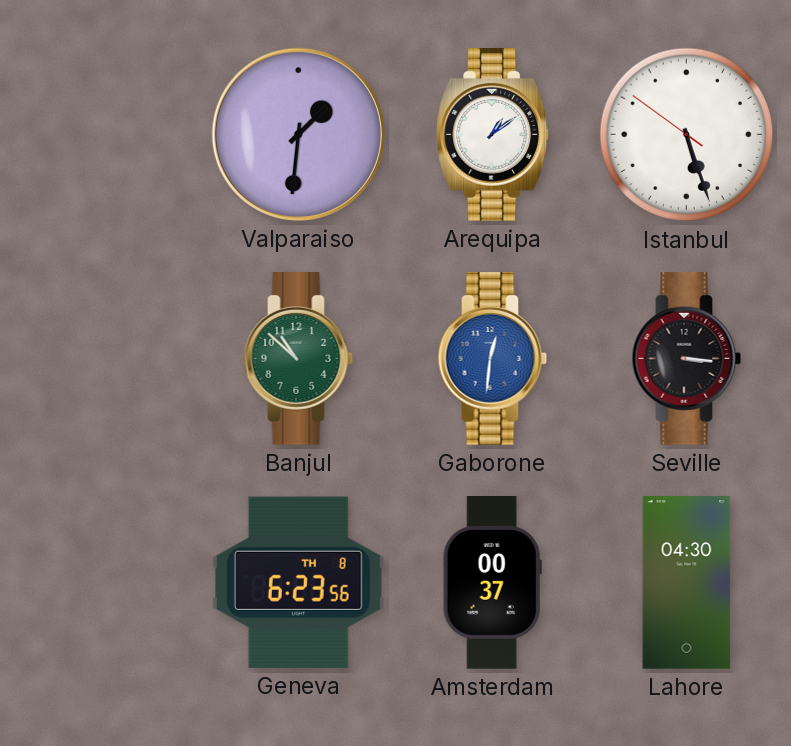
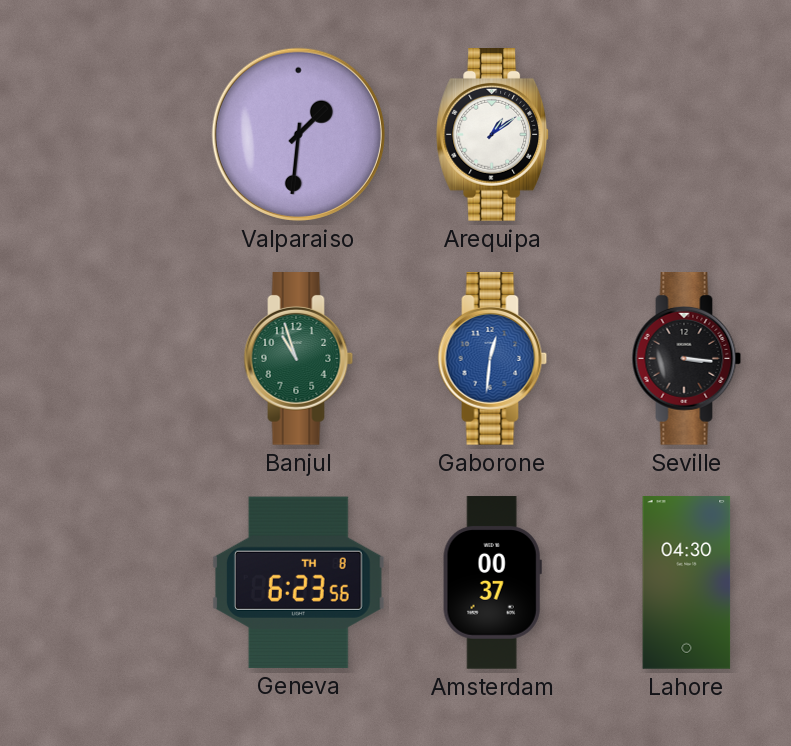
Istanbul: 5:26 -> none
Banjul: 10:52 -> 10:57
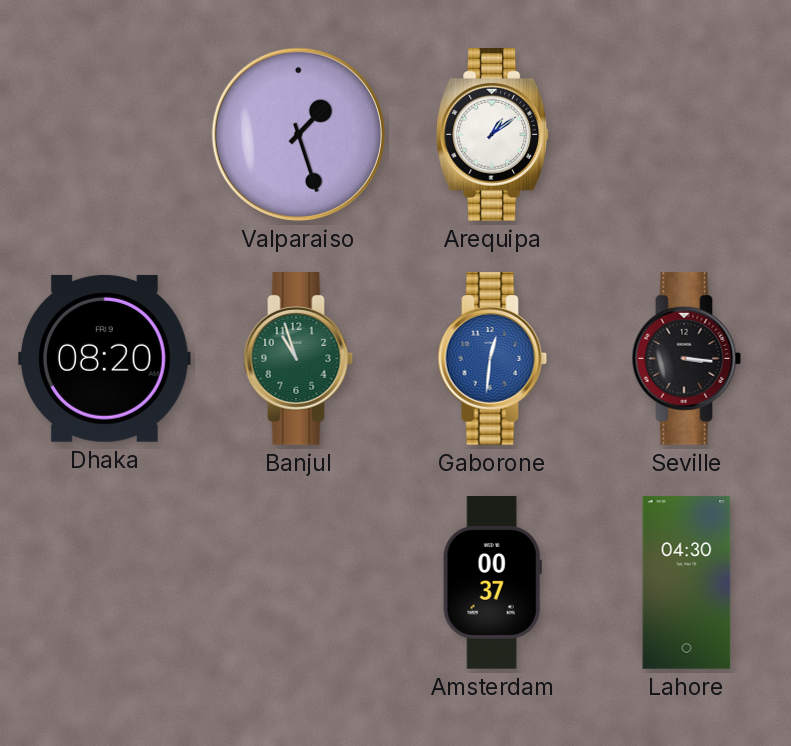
Valparaiso: 1:31 -> 1:27
Dhaka: none -> 08:20
Geneva: 6:23 -> none
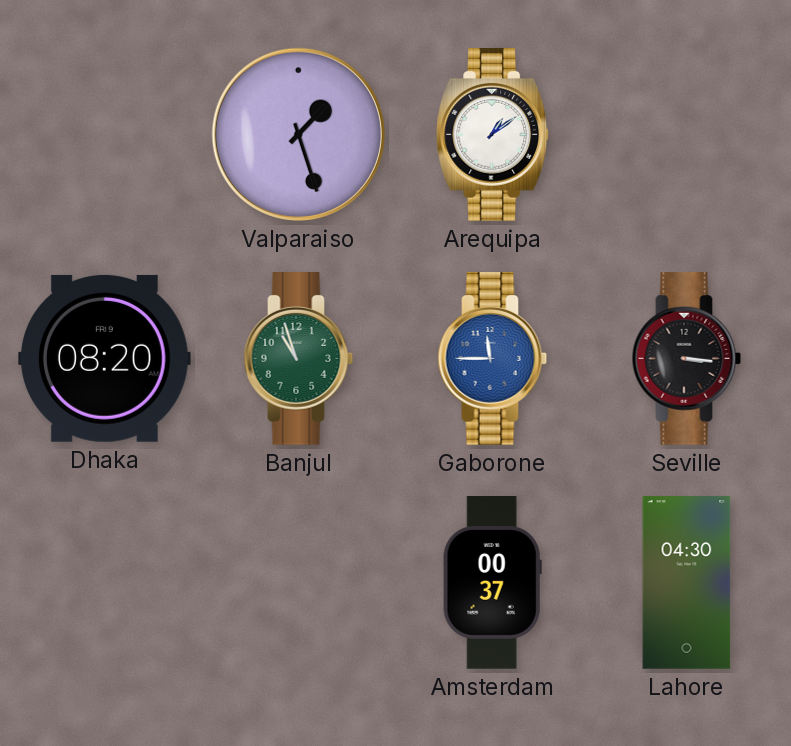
Gaborone: 12:31 -> 11:45
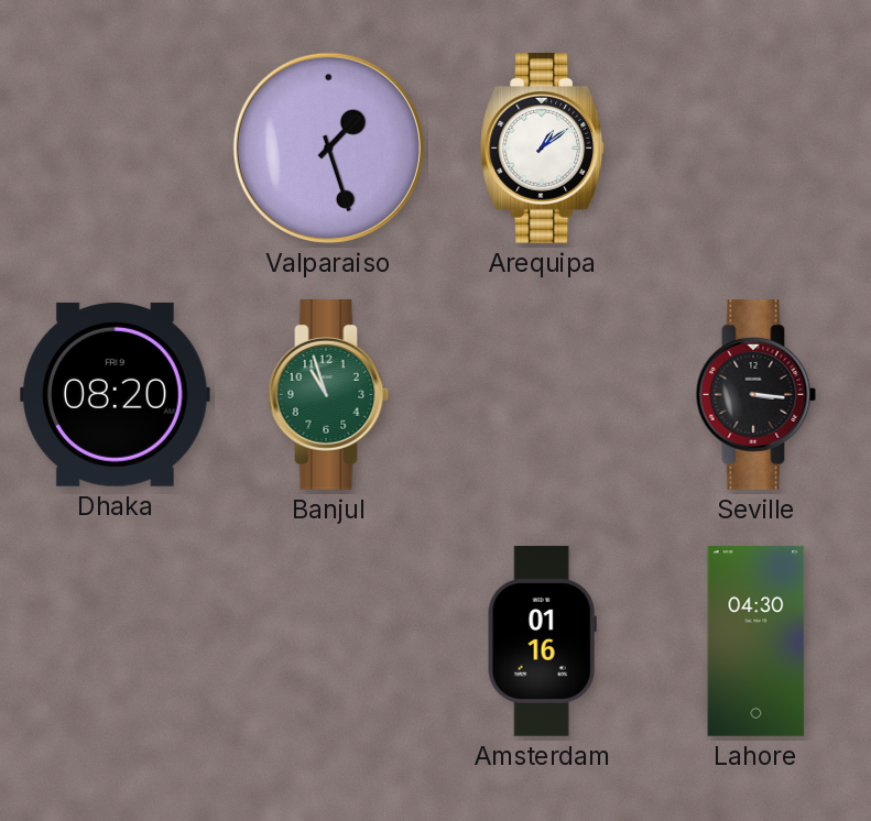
Gaborone: 11:45 -> none
Amsterdam: 00:37 -> 01:16
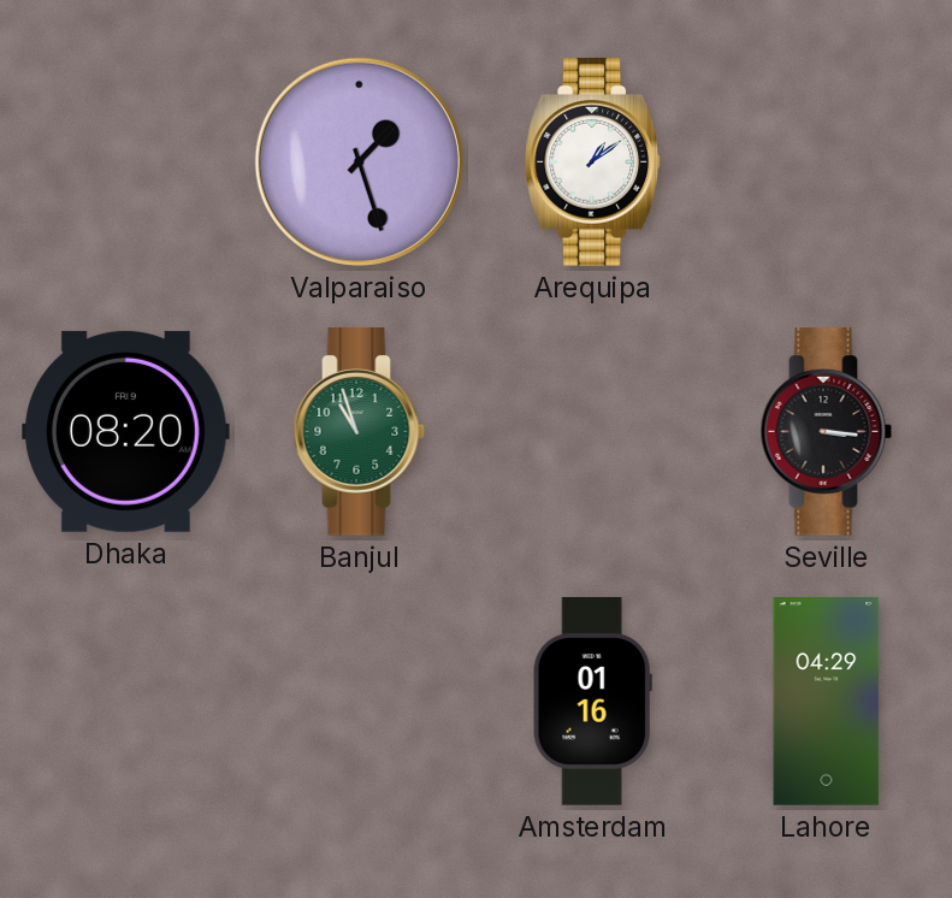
Lahore: 04:30 -> 04:29
